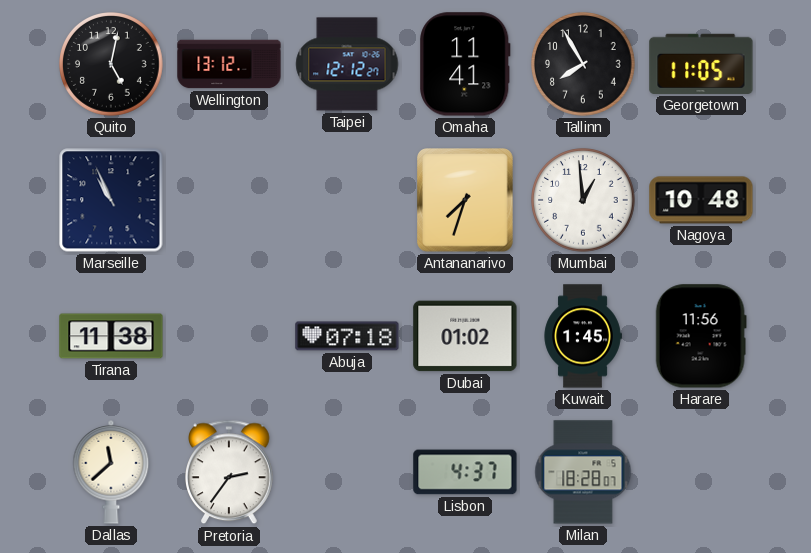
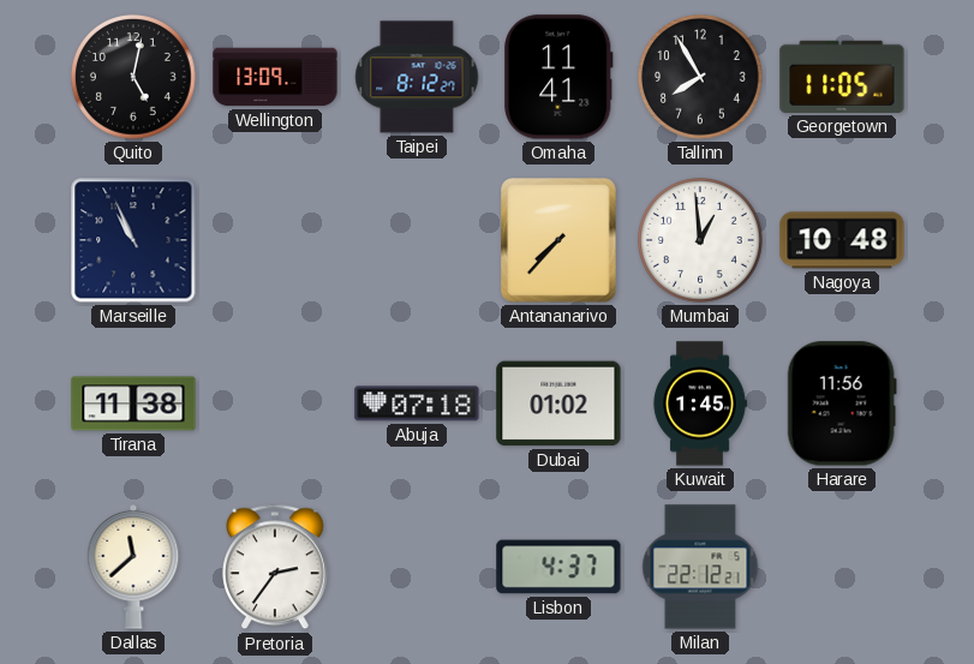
Wellington: 13:12 -> 13:09
Taipei: 12:12 -> 8:12
Antananarivo: 7:33 -> 7:37
Milan: 18:28 -> 22:12
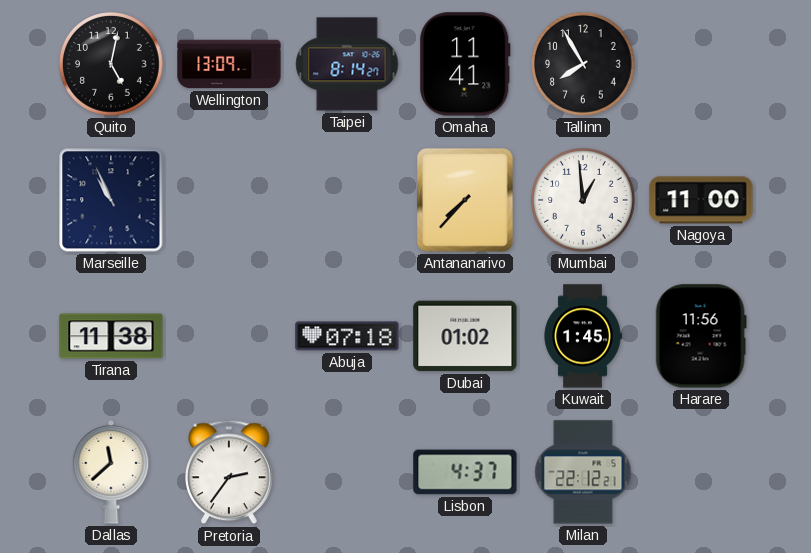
Taipei: 8:12 -> 8:14
Georgetown: 11:05 -> none
Nagoya: 10:48 -> 11:00
